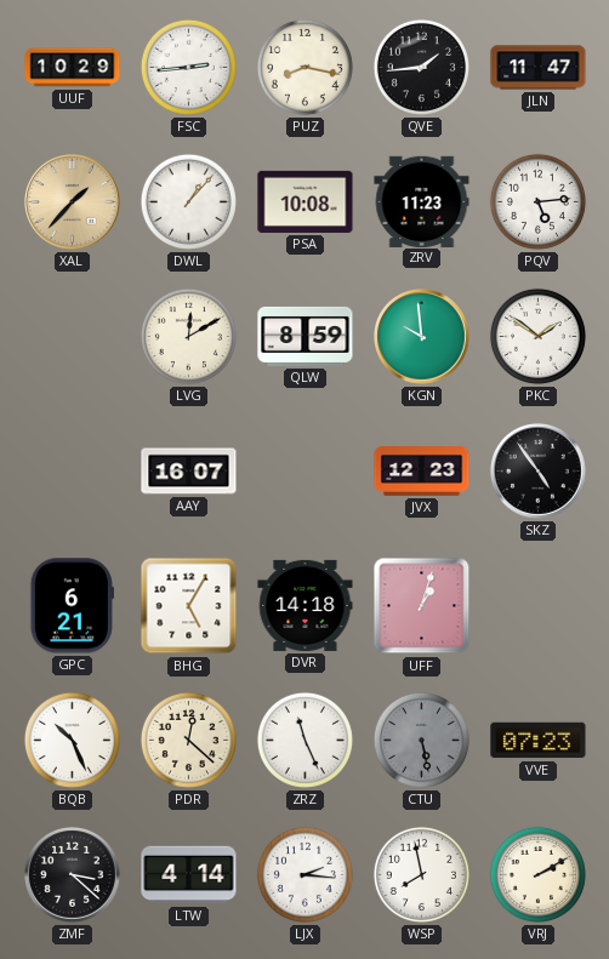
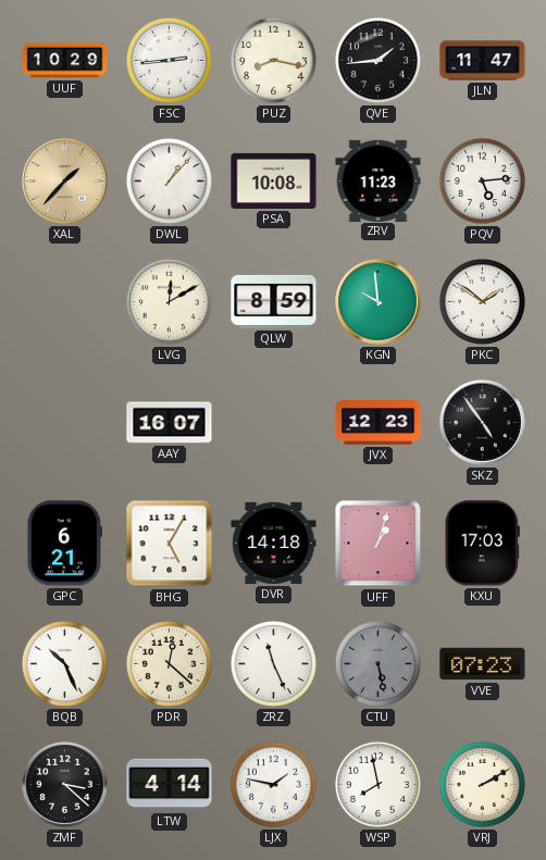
KXU: none -> 17:03
LJX: 2:16 -> 1:47
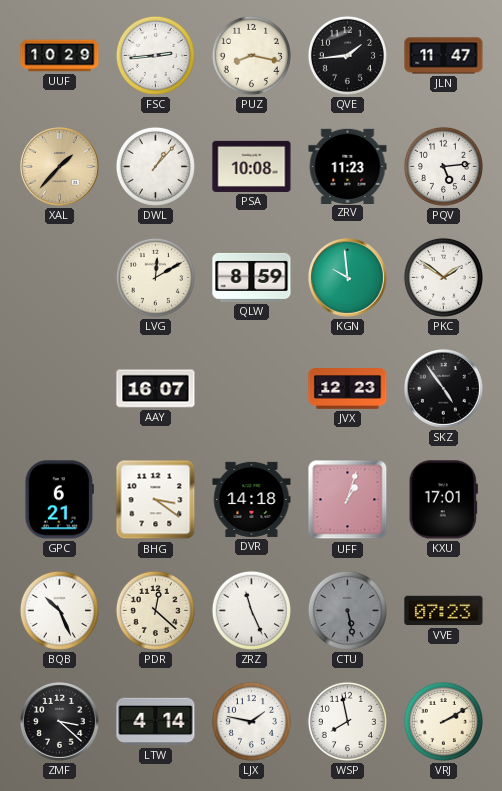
BHG: 5:05 -> 3:21
KXU: 17:03 -> 17:01
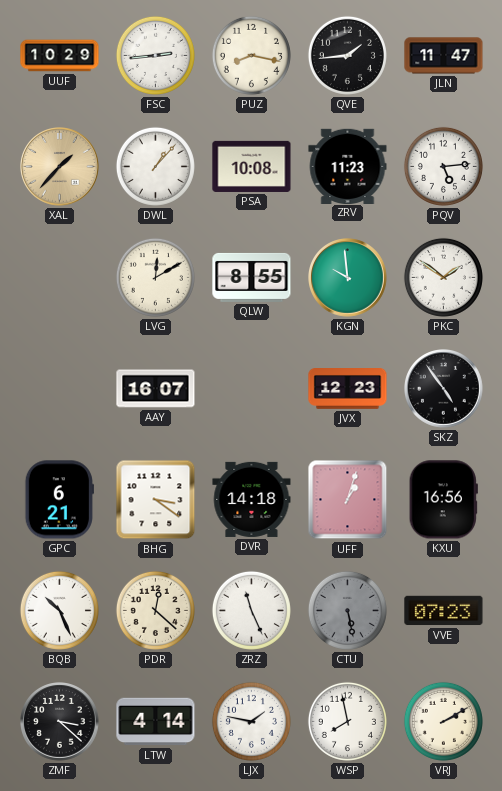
QLW: 8:59 -> 8:55
KXU: 17:01 -> 16:56
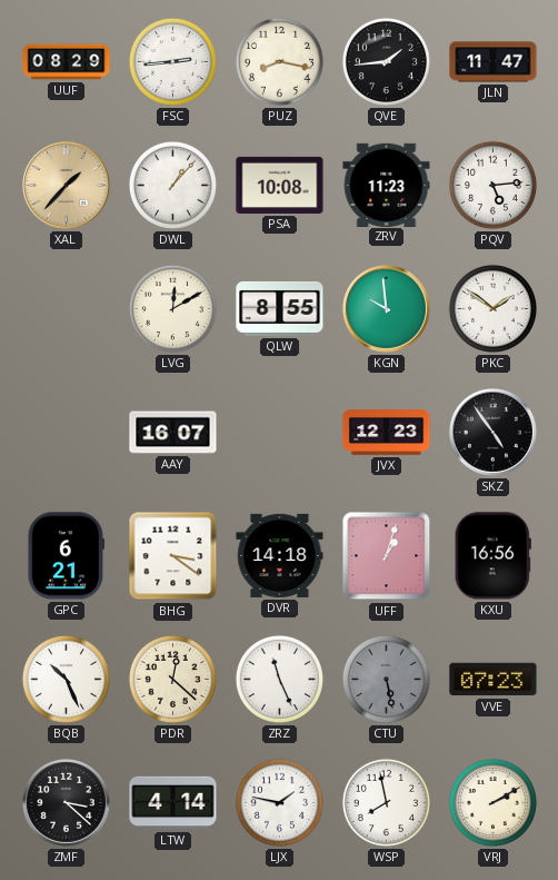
UUF: 10:29 -> 08:29
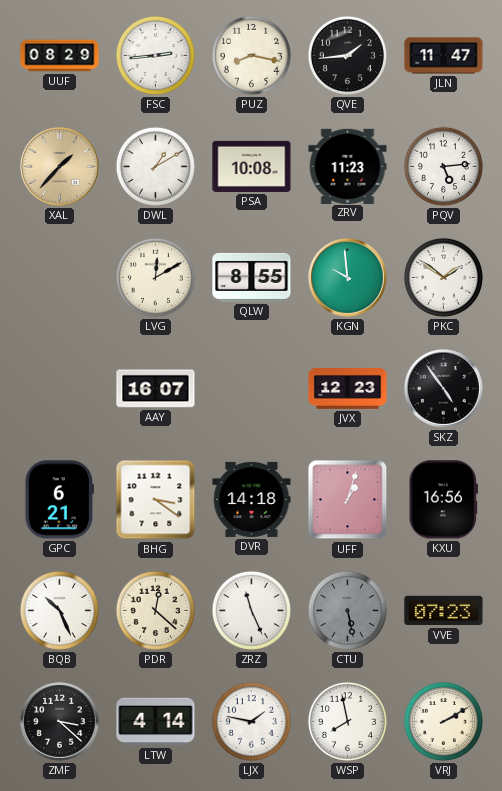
DWL: 1:07 -> 1:10
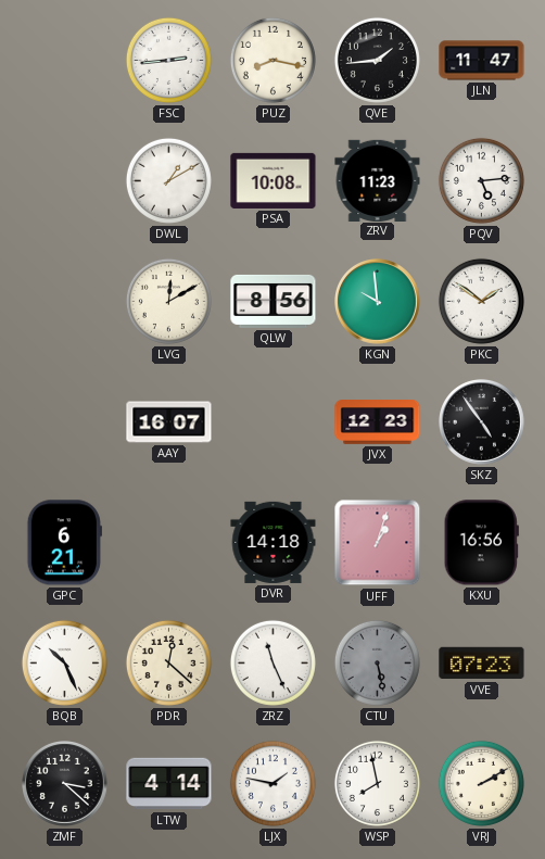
UUF: 08:29 -> none
XAL: 1:37 -> none
QLW: 8:55 -> 8:56
BHG: 3:21 -> none
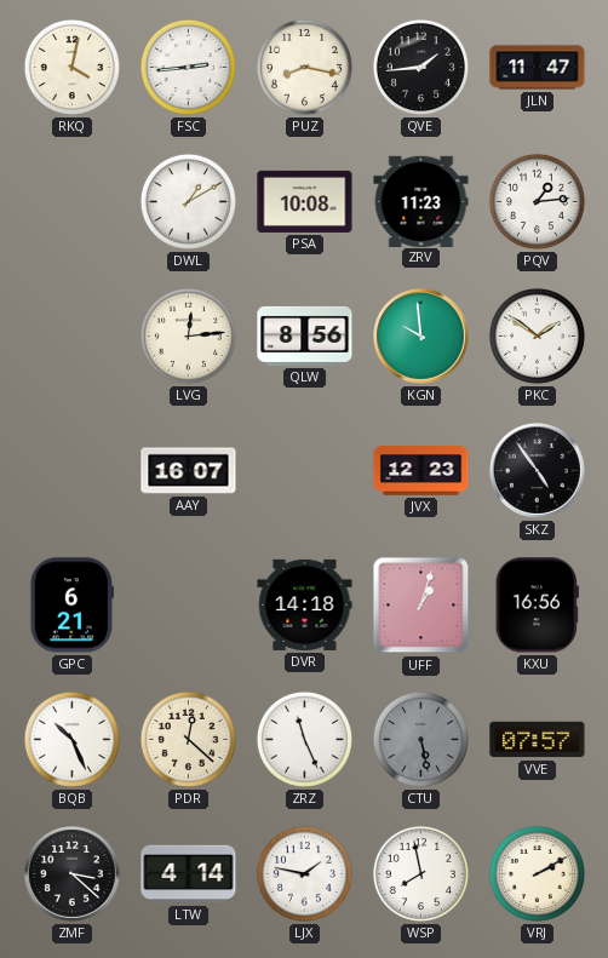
RKQ: none -> 4:02
PQV: 5:14 -> 1:14
LVG: 12:10 -> 12:14
VVE: 07:23 -> 07:57
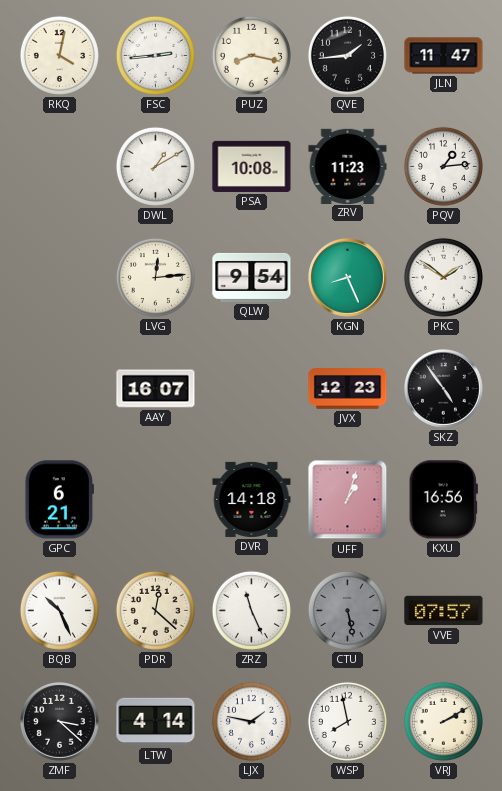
QLW: 8:56 -> 9:54
KGN: 9:59 -> 8:26
